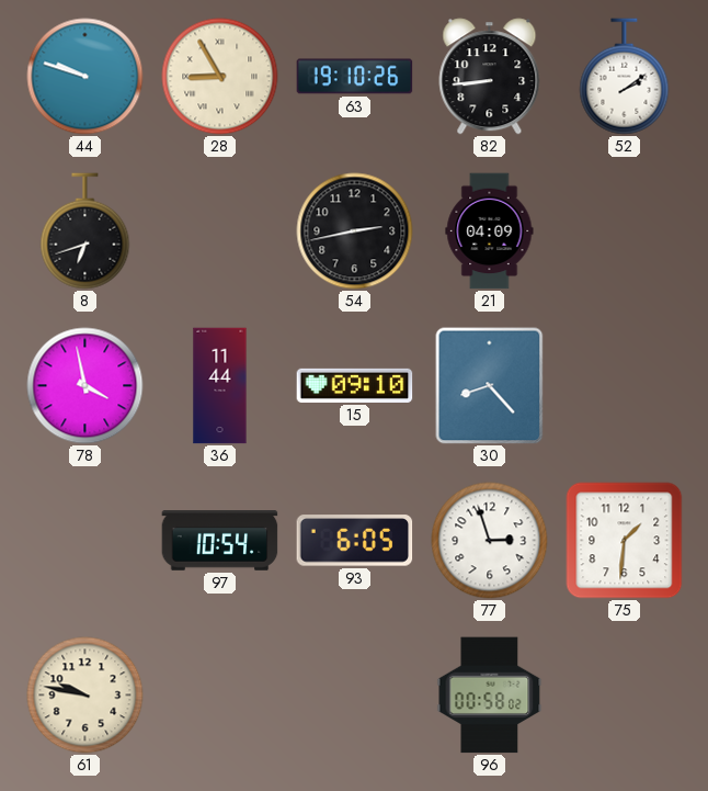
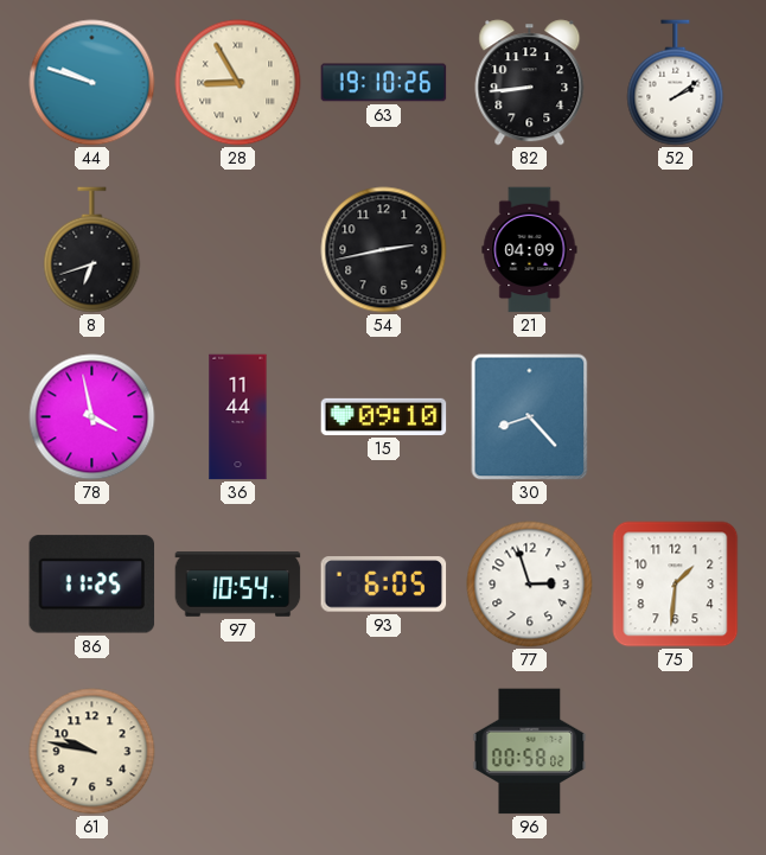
86: none -> 11:25
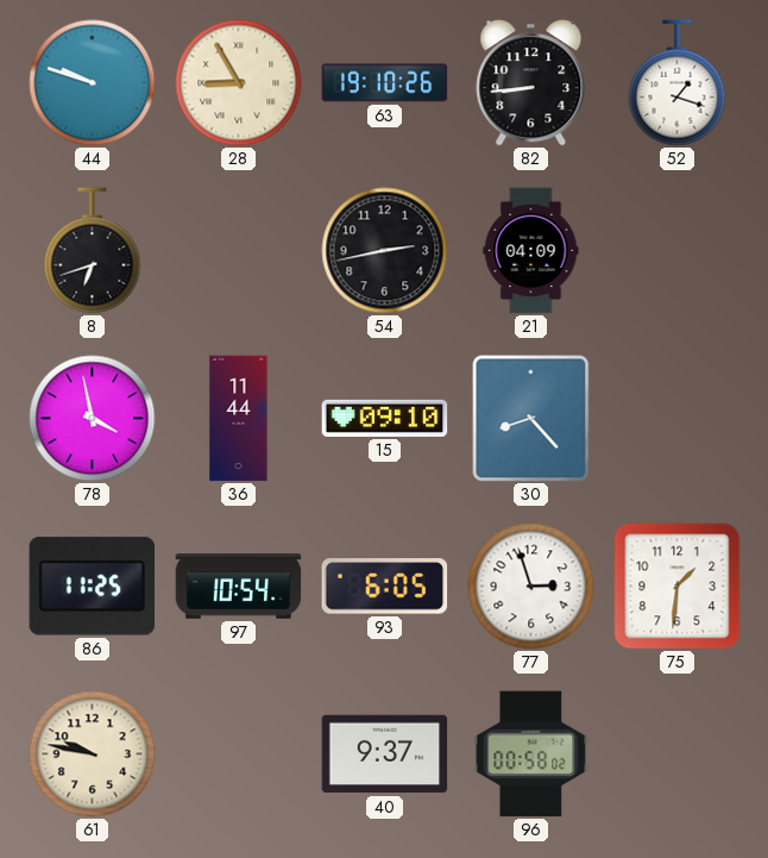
52: 2:09 -> 1:18
40: none -> 9:37
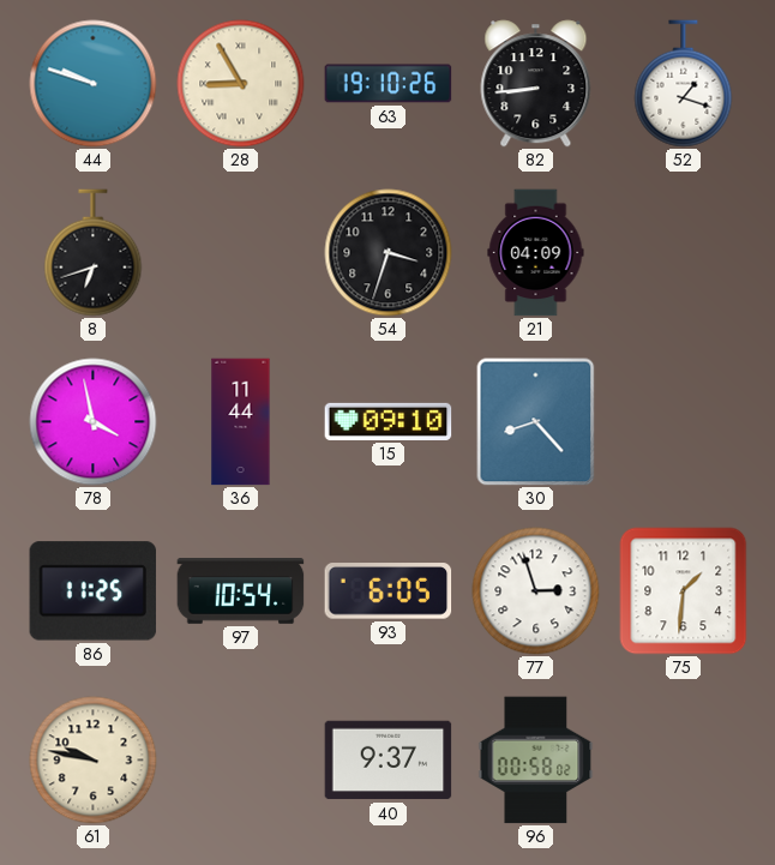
54: 2:43 -> 3:33
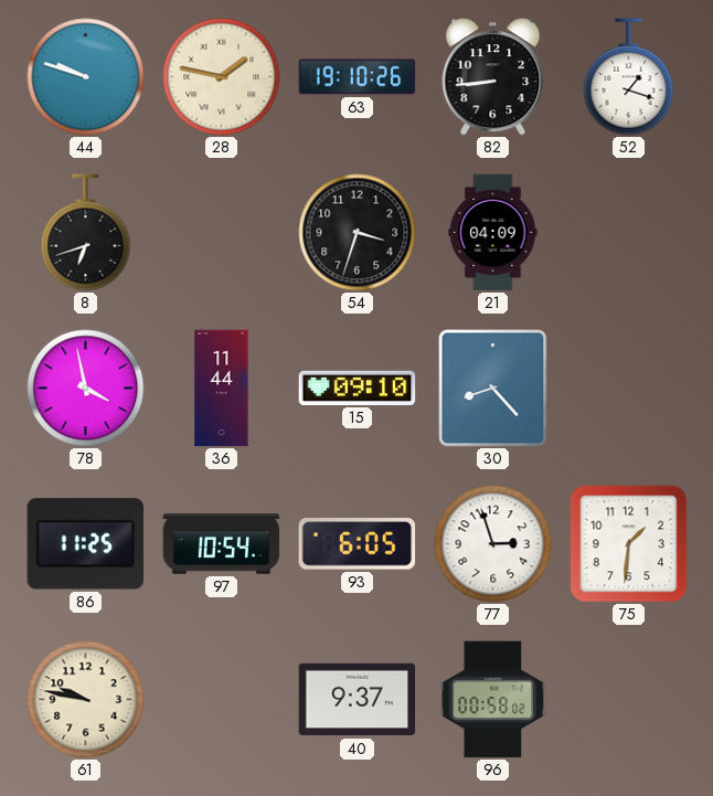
28: 8:55 -> 1:47
